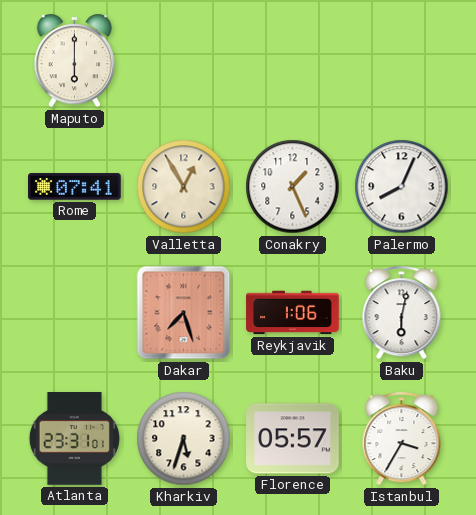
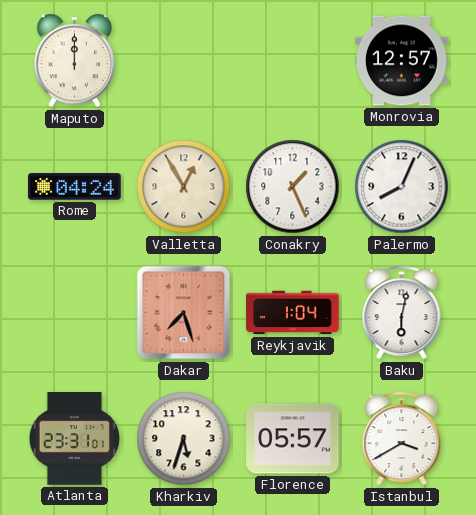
Maputo: 6:00 -> 12:00
Monrovia: none -> 12:57
Rome: 07:41 -> 04:24
Reykjavik: 1:06 -> 1:04
Istanbul: 3:35 -> 3:40
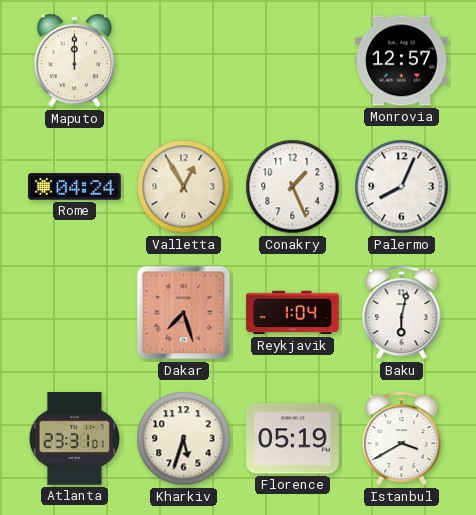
Florence: 05:57 -> 05:19
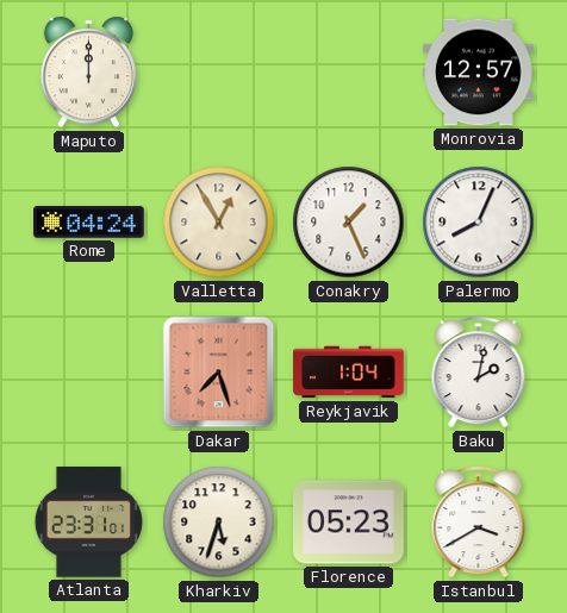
Baku: 6:02 -> 2:02
Florence: 05:19 -> 05:23
